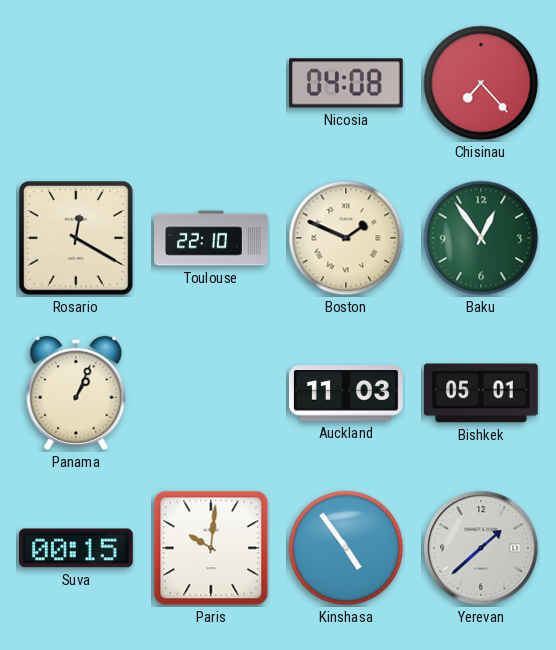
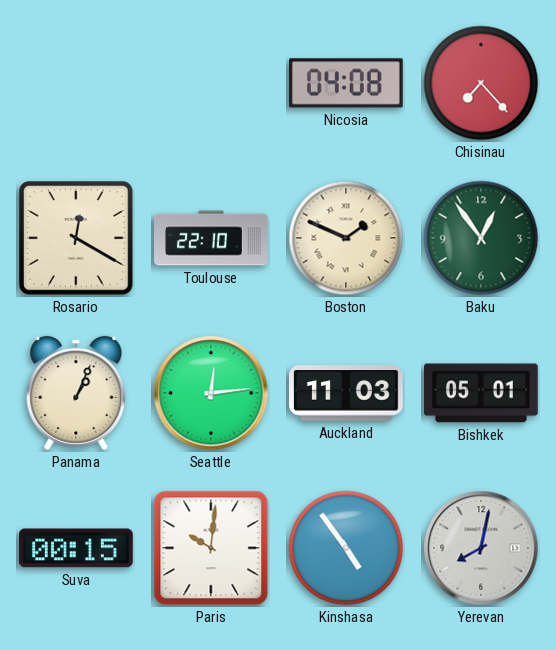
Seattle: none -> 12:14
Yerevan: 1:38 -> 8:02
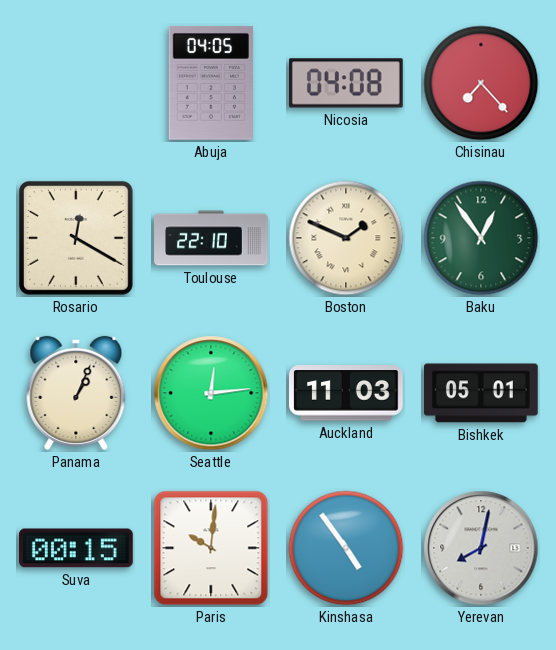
Abuja: none -> 04:05
